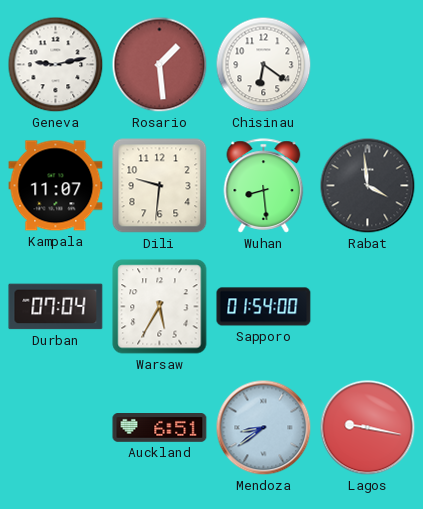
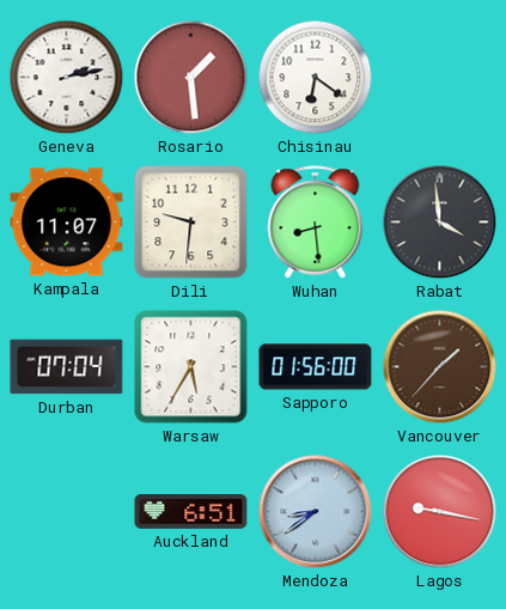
Geneva: 9:13 -> 2:13
Sapporo: 01:54 -> 01:56
Vancouver: none -> 1:37
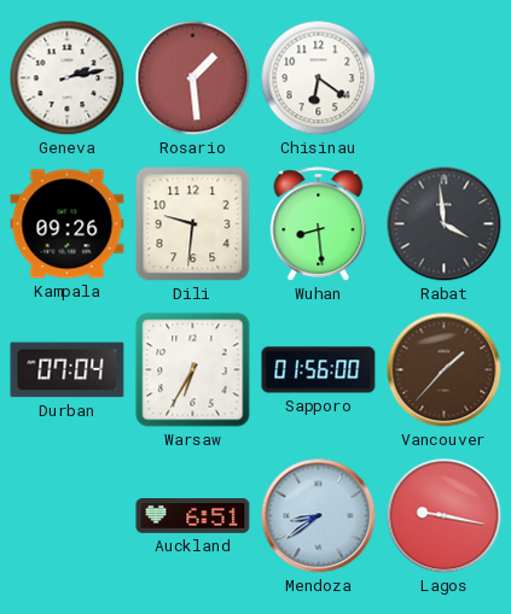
Kampala: 11:07 -> 09:26
Warsaw: 5:35 -> 6:35
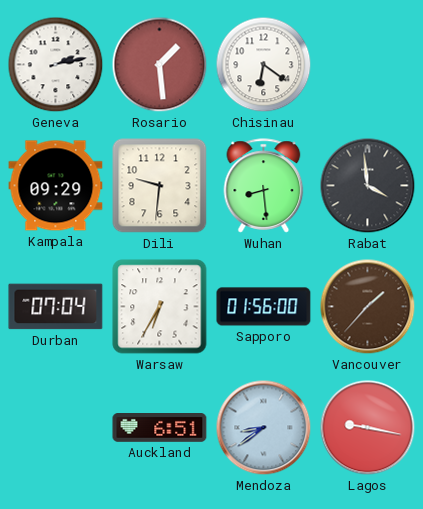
Kampala: 09:26 -> 09:29
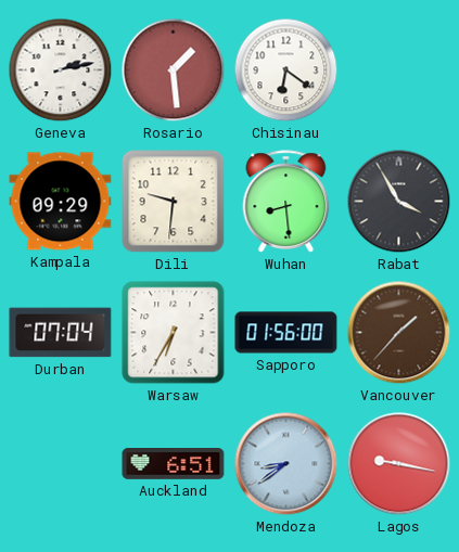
Rabat: 3:59 -> 3:55
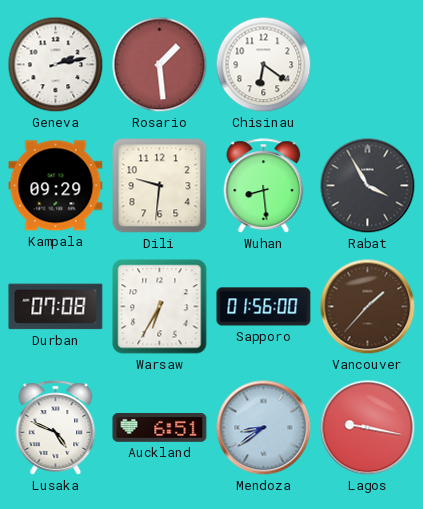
Durban: 07:04 -> 07:08
Lusaka: none -> 4:49
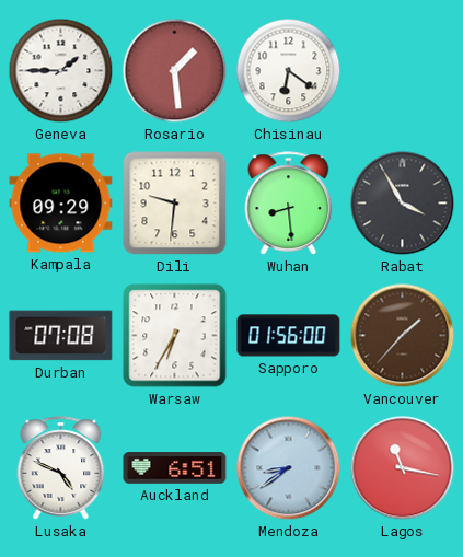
Geneva: 2:13 -> 1:45
Lagos: 9:17 -> 11:17
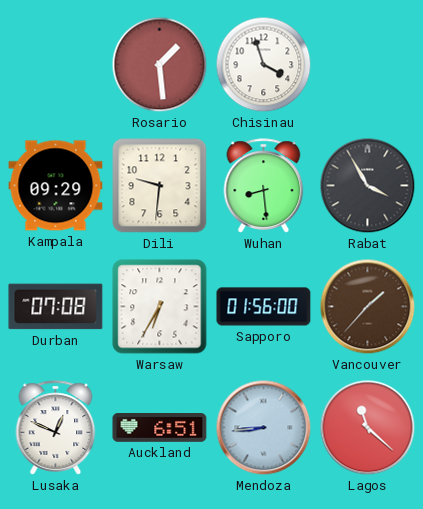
Geneva: 1:45 -> none
Chisinau: 6:21 -> 3:57
Lusaka: 4:49 -> 12:49
Mendoza: 8:39 -> 8:44
Lagos: 11:17 -> 11:22
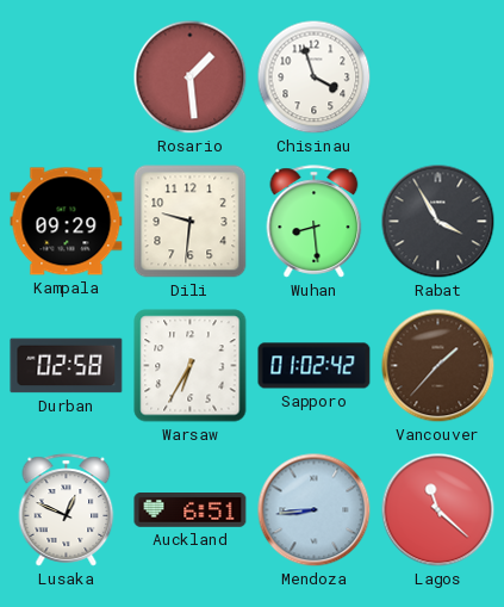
Durban: 07:08 -> 02:58
Sapporo: 01:56 -> 01:02
